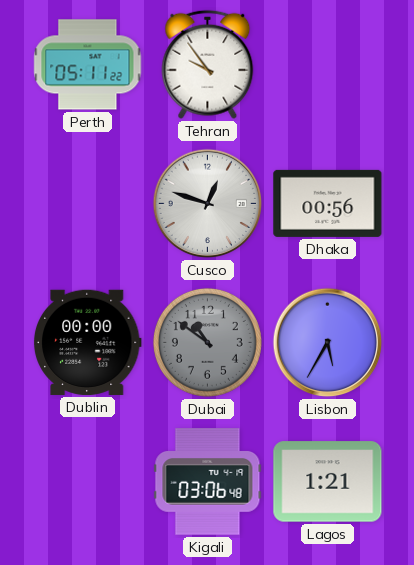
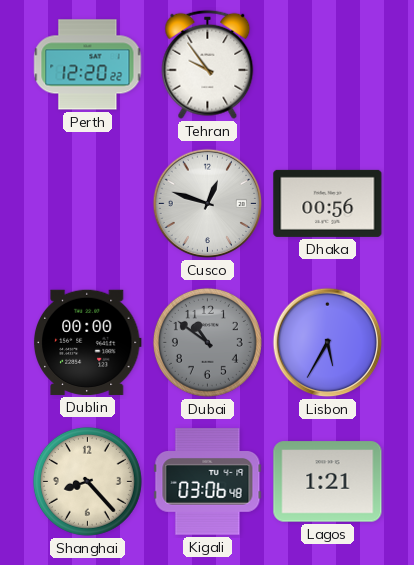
Perth: 05:11 -> 12:20
Shanghai: none -> 8:23
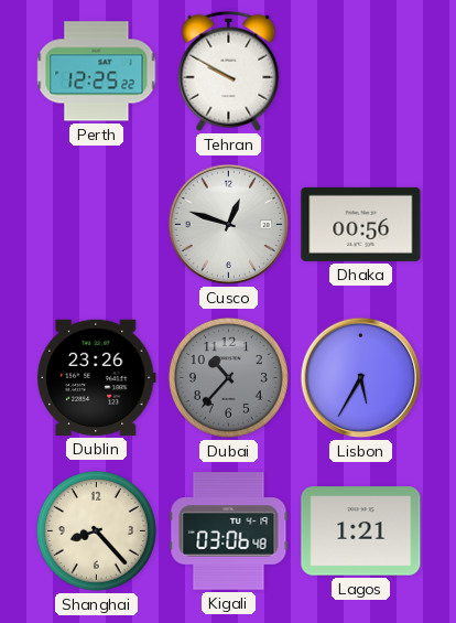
Perth: 12:20 -> 12:25
Tehran: 9:54 -> 9:50
Dublin: 00:00 -> 23:26
Dubai: 10:51 -> 10:37
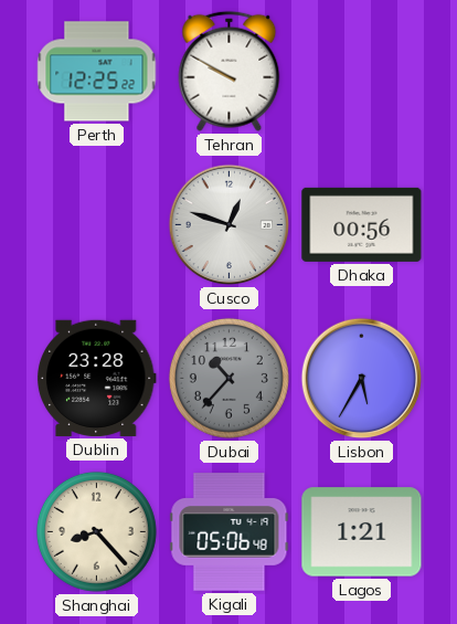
Dublin: 23:26 -> 23:28
Kigali: 03:06 -> 05:06
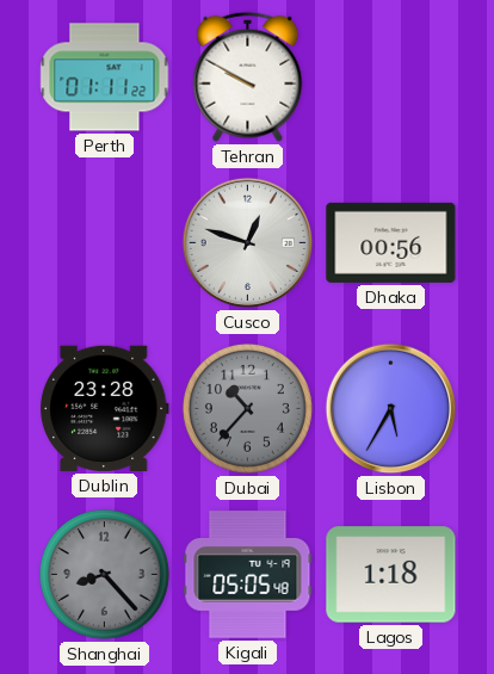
Perth: 12:25 -> 01:11
Shanghai dial: cream -> grey
Kigali: 05:06 -> 05:05
Lagos: 1:21 -> 1:18
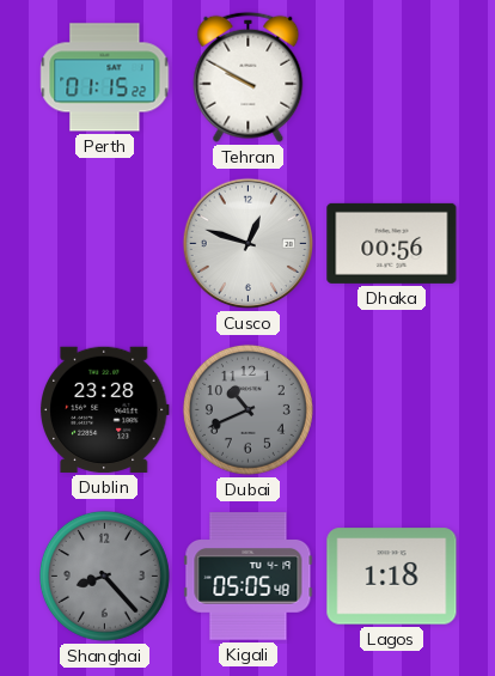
Perth: 01:11 -> 01:15
Dubai: 10:37 -> 10:41
Lisbon: 5:35 -> none
